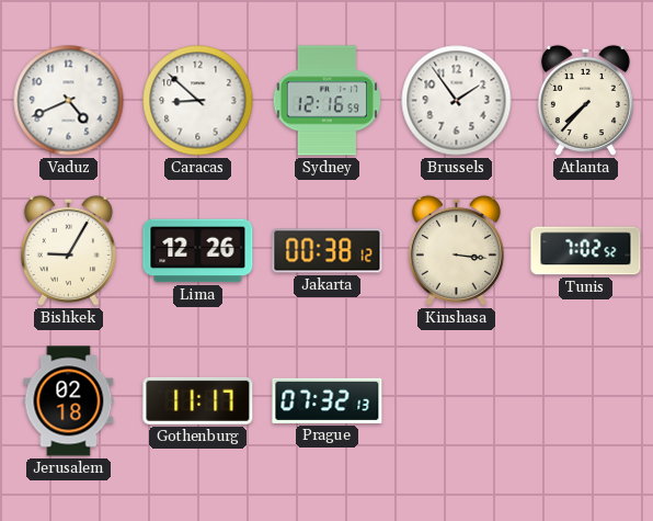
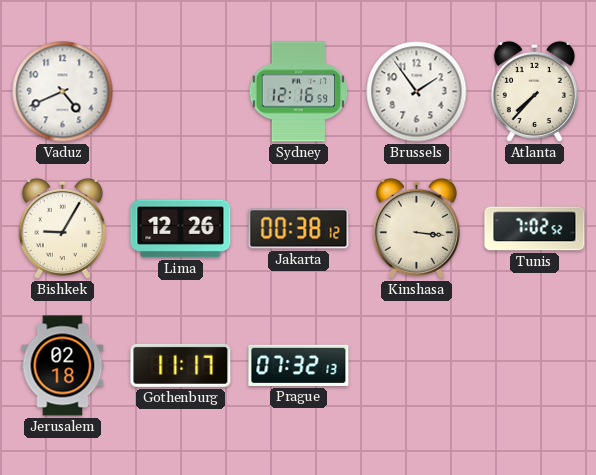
Caracas: 8:52 -> none
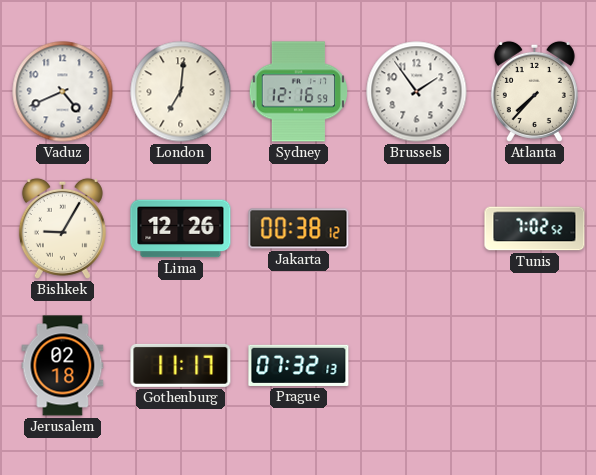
London: none -> 7:01
Kinshasa: 3:16 -> none
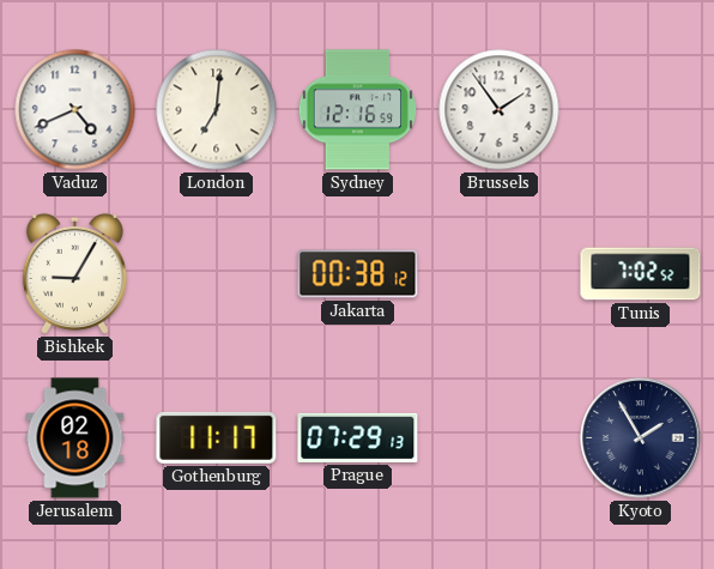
Atlanta: 7:37 -> none
Lima: 12:26 -> none
Prague: 07:32 -> 07:29
Kyoto: none -> 1:55
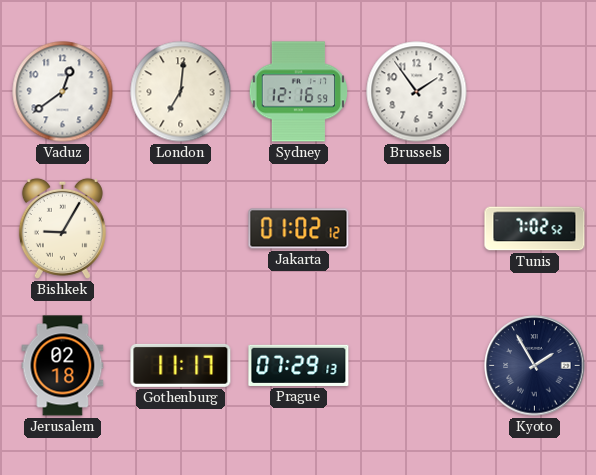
Vaduz: 4:41 -> 12:39
Jakarta: 00:38 -> 01:02
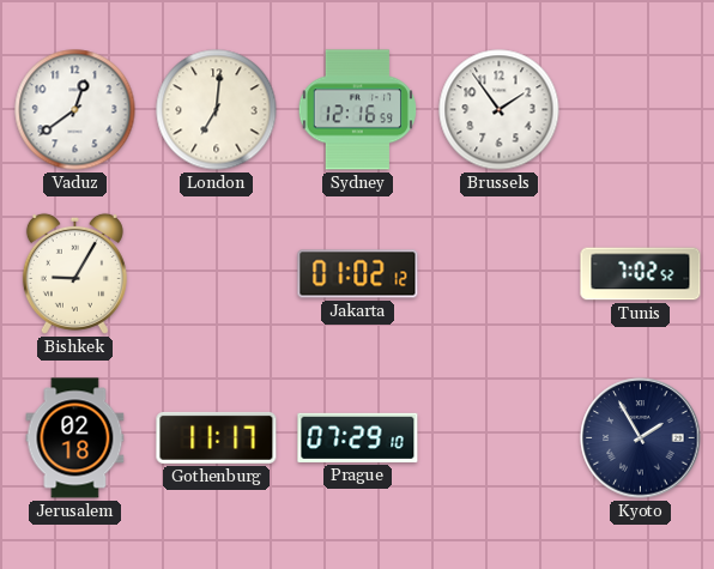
Prague: 07:29:13 -> 07:29:10
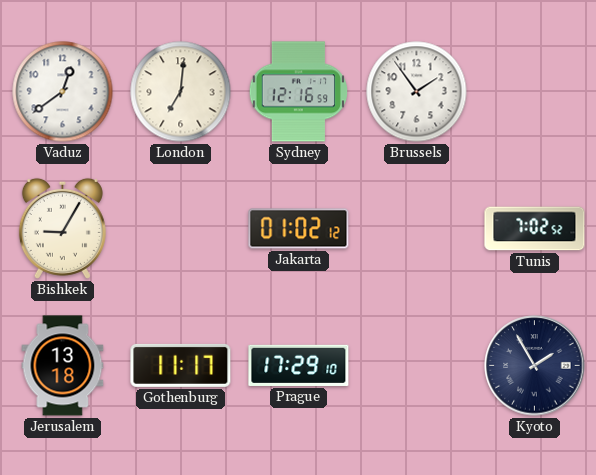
Jerusalem: 02:18 -> 13:18
Prague: 07:29 -> 17:29
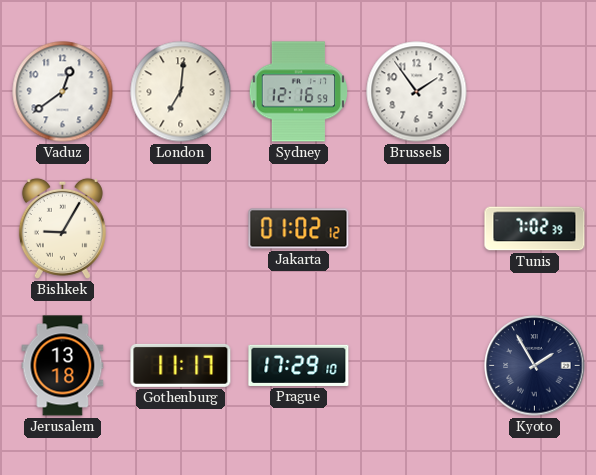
Tunis: 7:02:52 -> 7:02:39
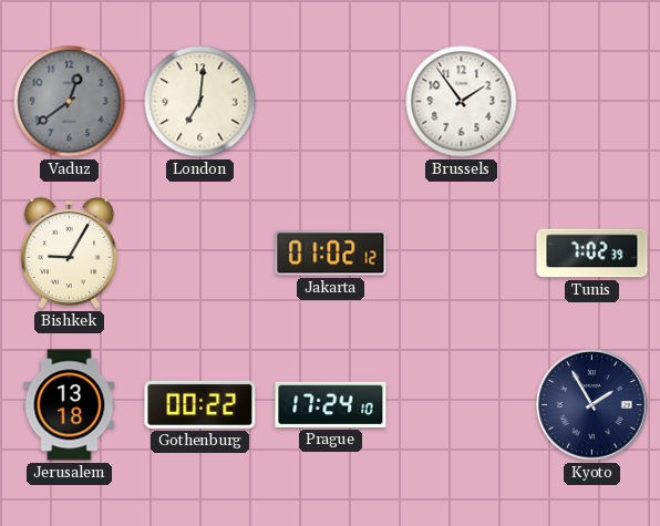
Vaduz dial: white -> grey
Sydney: 12:16 -> none
Gothenburg: 11:17 -> 00:22
Prague: 17:29 -> 17:24
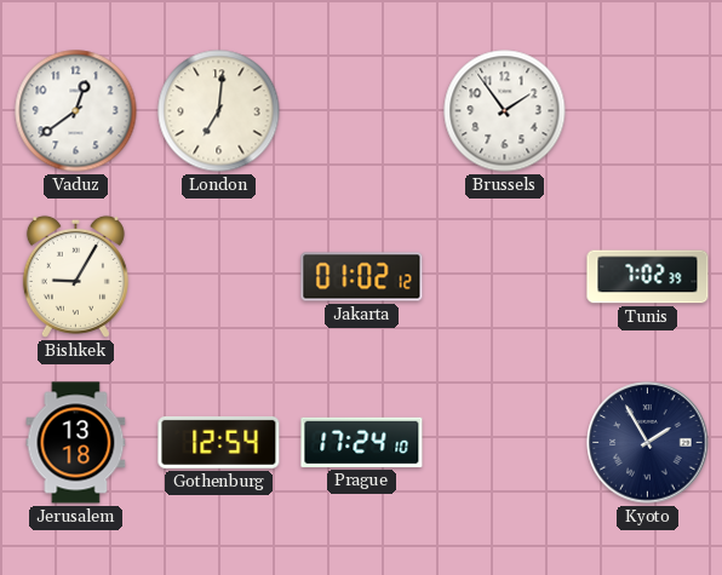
Vaduz dial: grey -> white
Gothenburg: 00:22 -> 12:54
